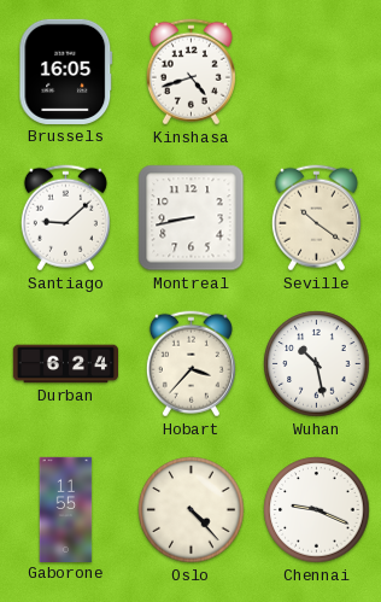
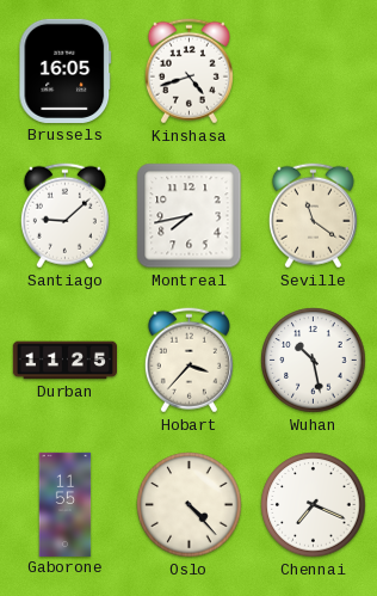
Montreal: 8:43 -> 7:43
Seville: 10:21 -> 11:21
Durban: 6:24 -> 11:25
Chennai: 9:19 -> 7:19
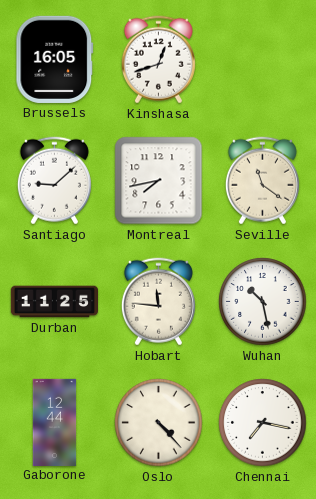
Kinshasa: 4:42 -> 12:42
Hobart: 3:37 -> 11:46
Gaborone: 11:55 -> 12:44
Chennai: 7:19 -> 7:17
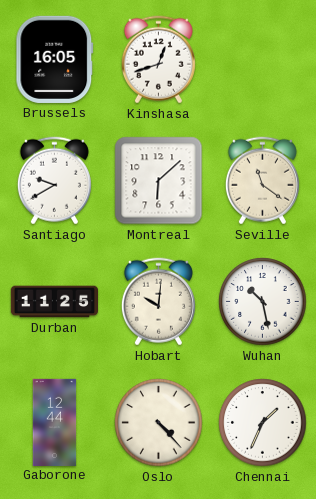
Santiago: 9:08 -> 9:40
Montreal: 7:43 -> 6:08
Hobart: 11:46 -> 10:01
Chennai: 7:17 -> 1:34
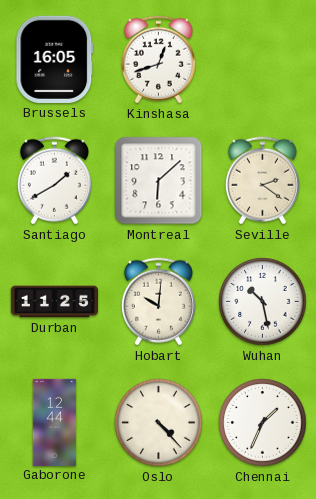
Santiago: 9:40 -> 1:40
Seville: 11:21 -> 2:21
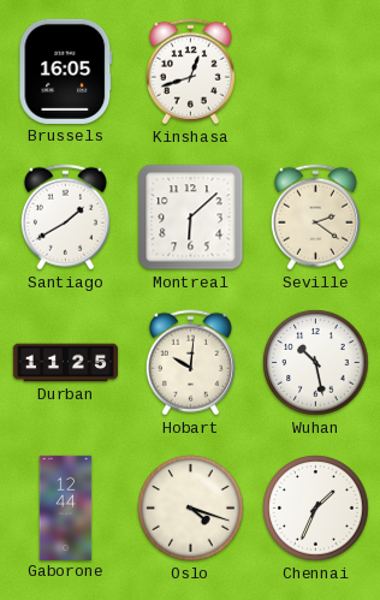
Oslo: 4:23 -> 4:18
